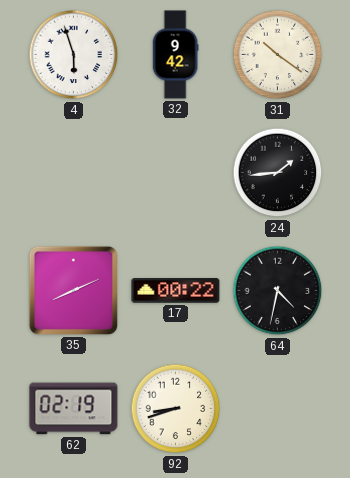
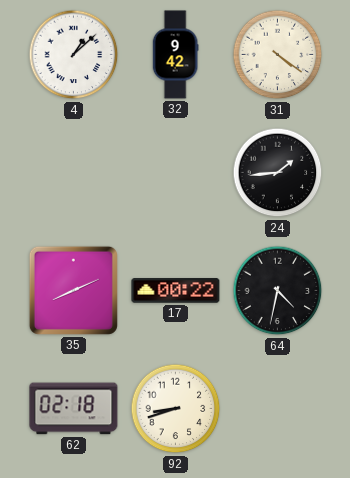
4: 5:57 -> 1:08
31: 10:21 -> 4:21
62: 02:19 -> 02:18
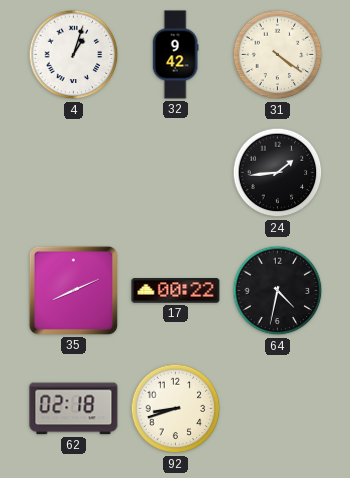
4: 1:08 -> 1:03
